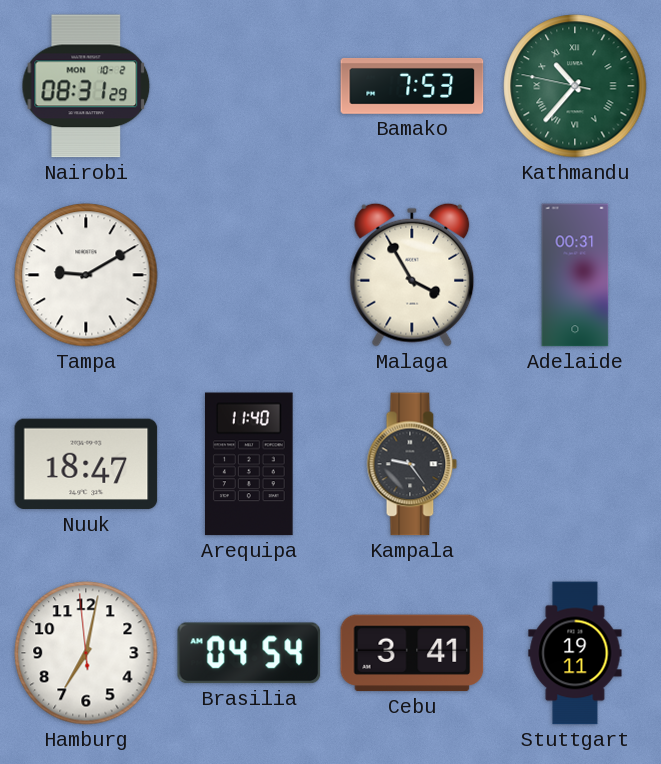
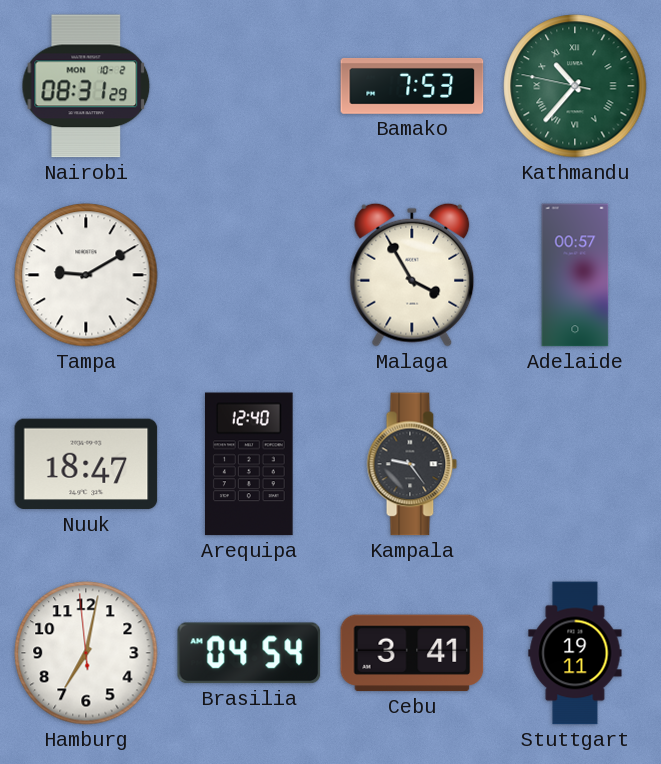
Adelaide: 00:31 -> 00:57
Arequipa: 11:40 -> 12:40
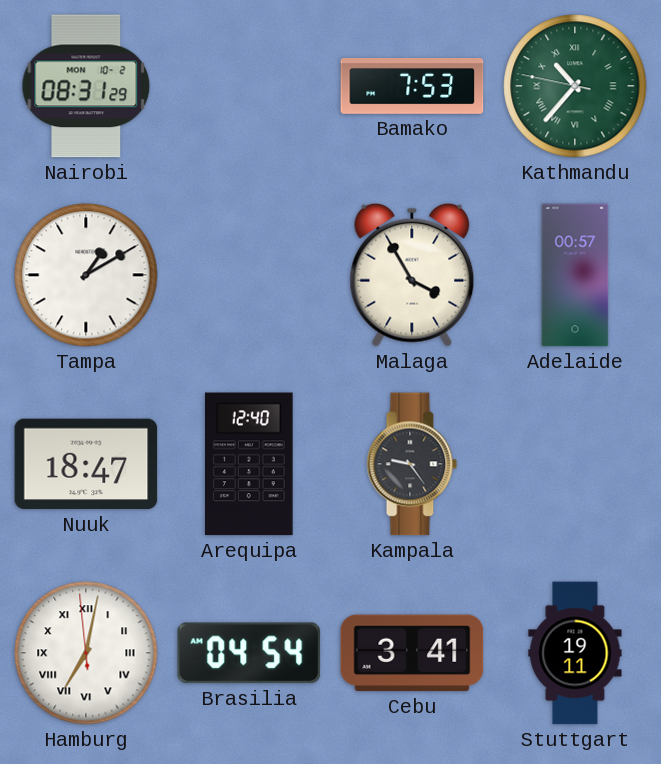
Tampa: 9:10 -> 1:10
Hamburg numerals: Arabic -> Roman
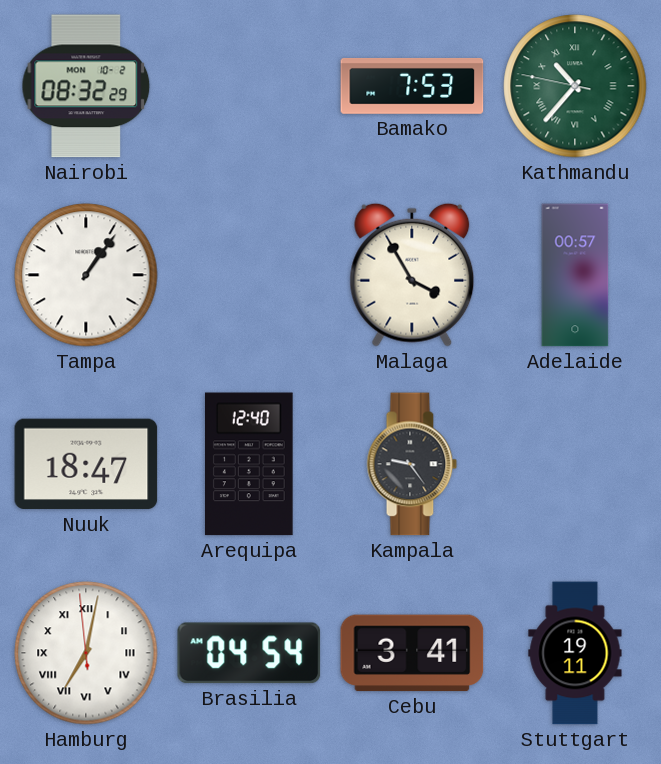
Nairobi: 08:31 -> 08:32
Tampa: 1:10 -> 1:06
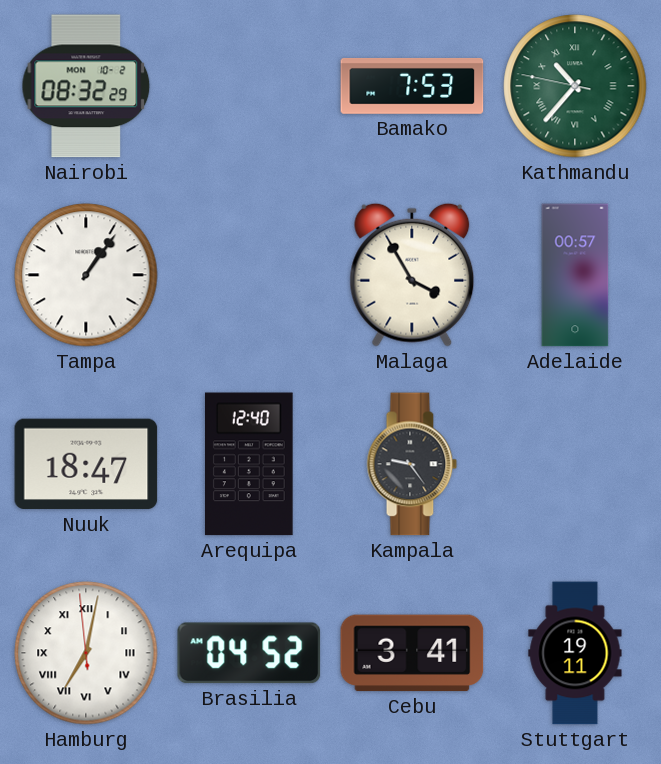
Brasilia: 04:54 -> 04:52
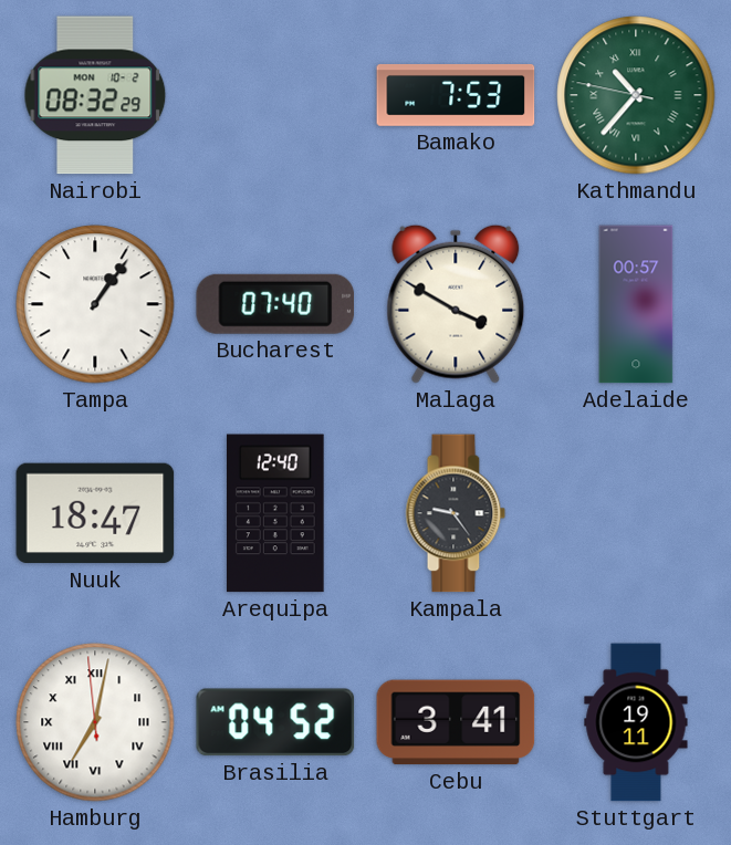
Bucharest: none -> 07:40
Malaga: 3:55 -> 3:50
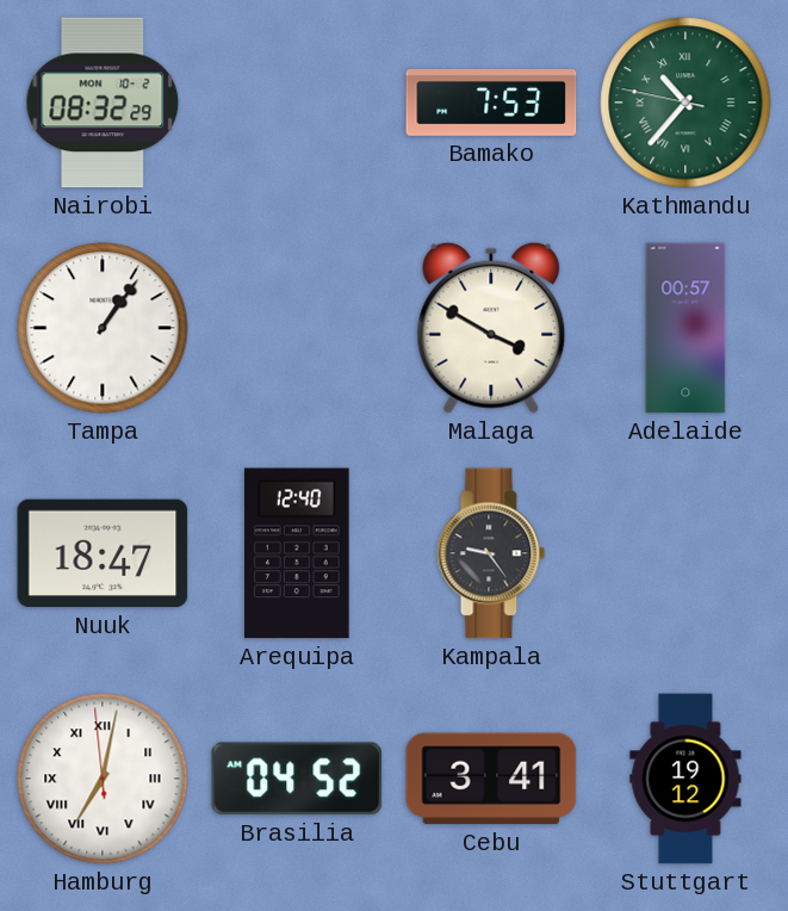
Bucharest: 07:40 -> none
Stuttgart: 19:11 -> 19:12
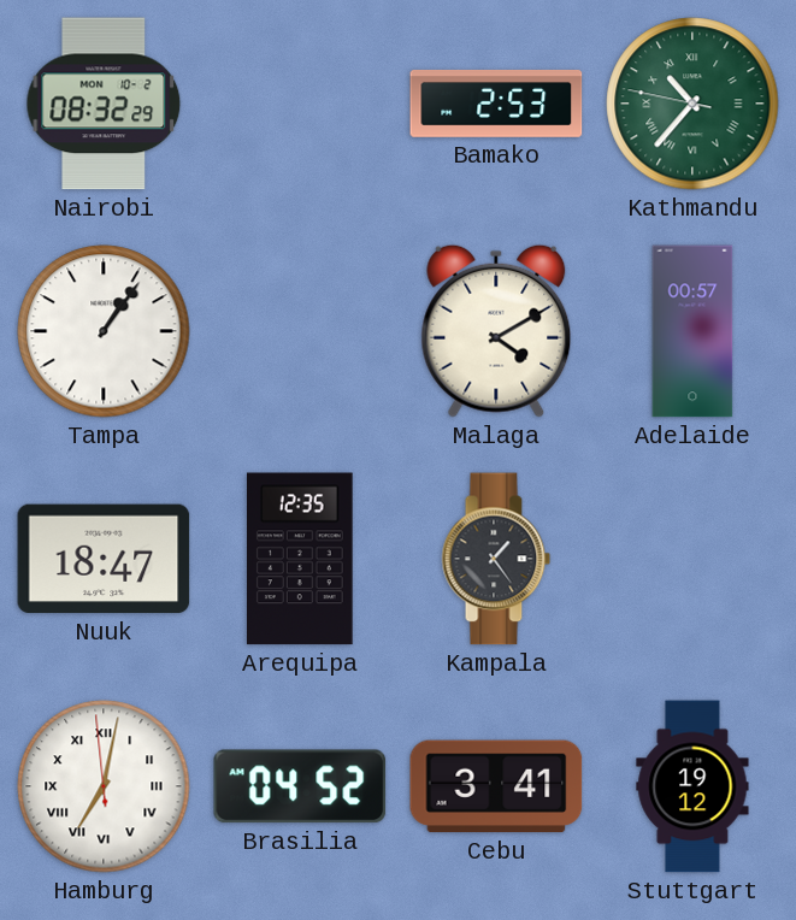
Bamako: 7:53 -> 2:53
Malaga: 3:50 -> 4:10
Arequipa: 12:40 -> 12:35
Kampala: 9:24 -> 1:24
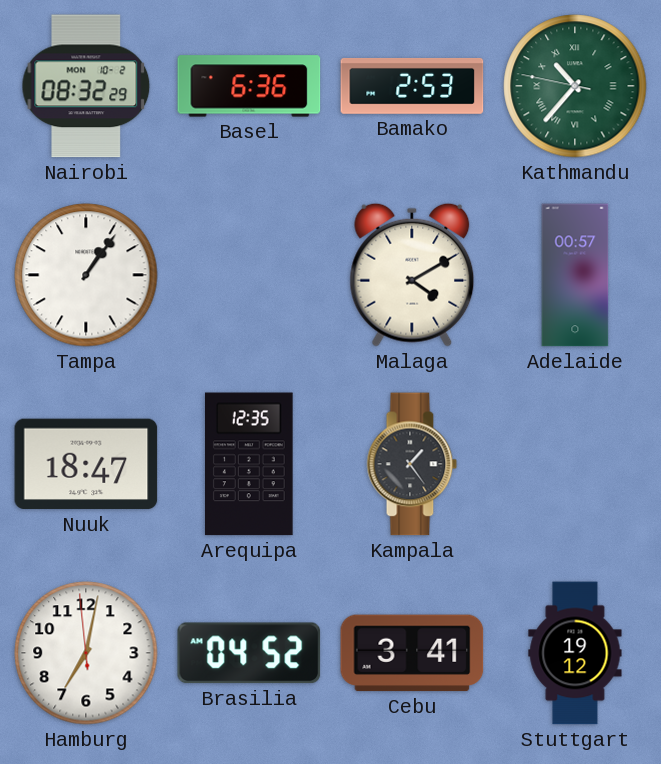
Basel: none -> 6:36
Hamburg numerals: Roman -> Arabic
